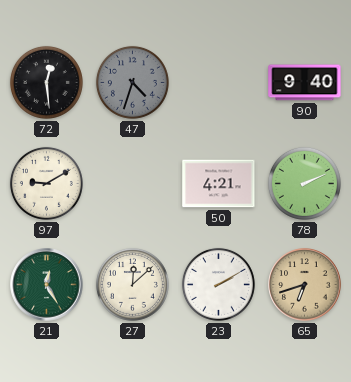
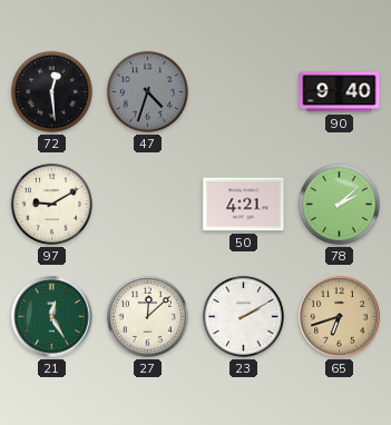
78: 2:11 -> 2:08
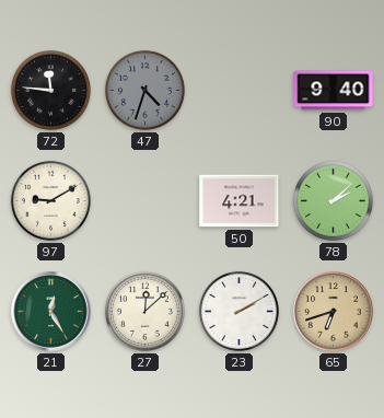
72: 12:29 -> 11:46
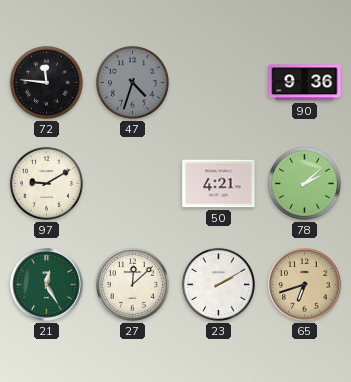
90: 9:40 -> 9:36
